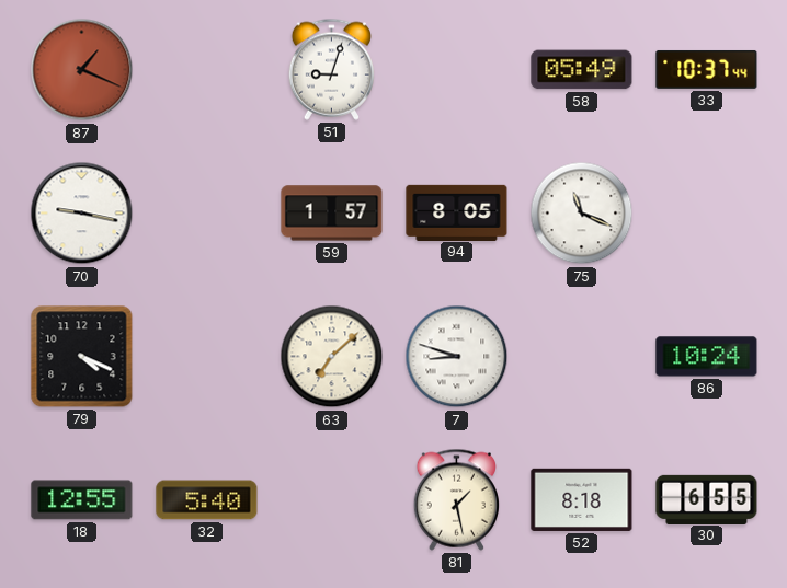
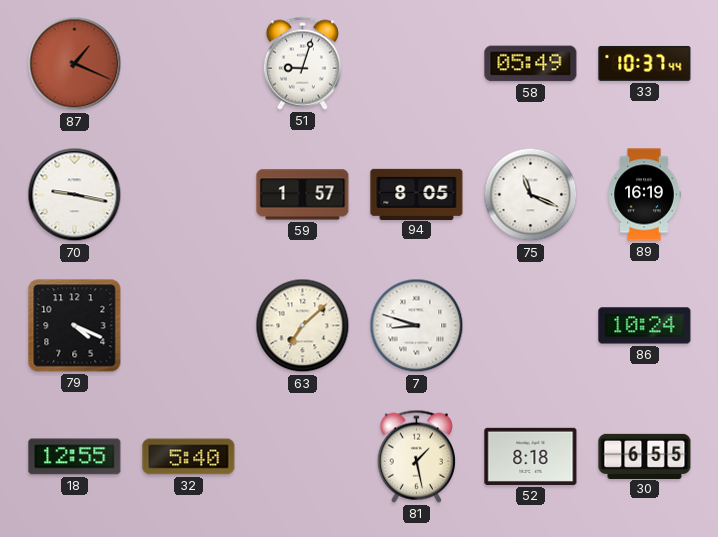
89: none -> 16:19
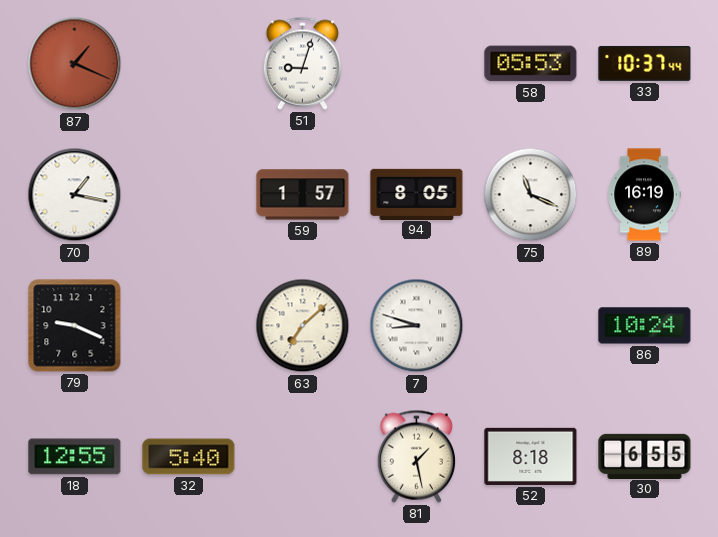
58: 05:49 -> 05:53
70: 9:17 -> 1:17
79: 4:19 -> 9:19
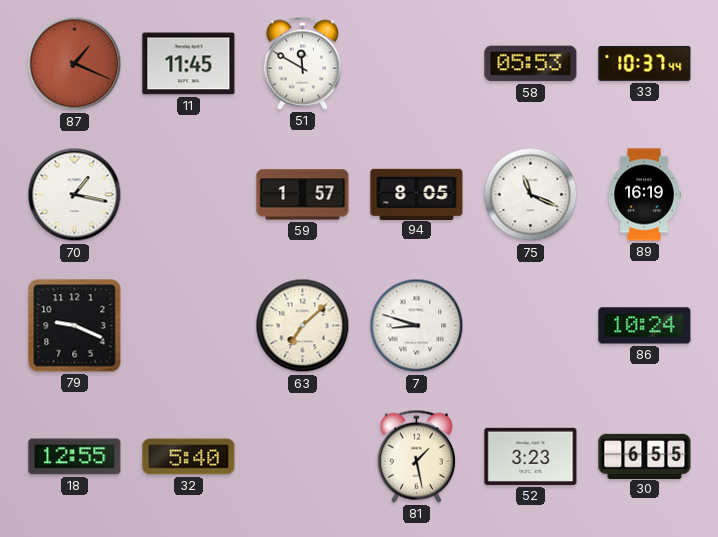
11: none -> 11:45
51: 9:03 -> 11:50
52: 8:18 -> 3:23
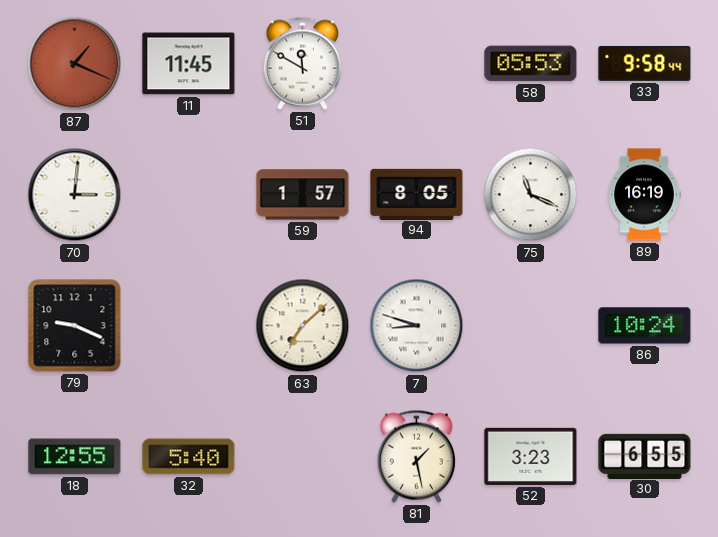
33: 10:37 -> 9:58
70: 1:17 -> 3:01
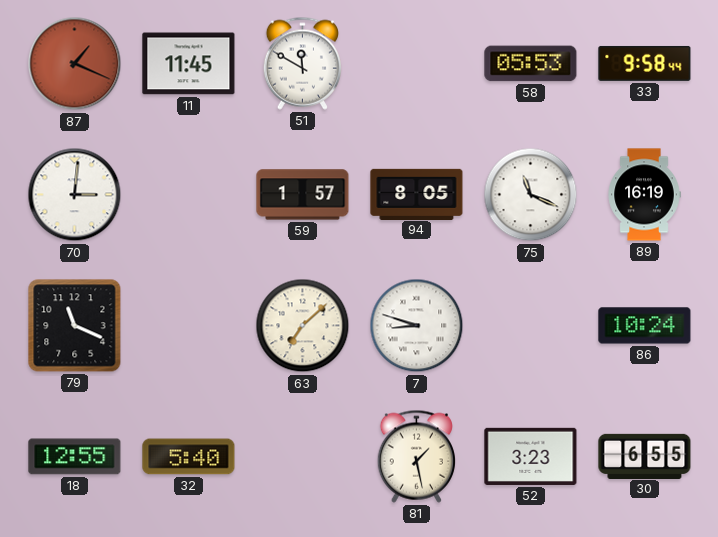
79: 9:19 -> 11:19
